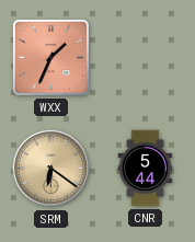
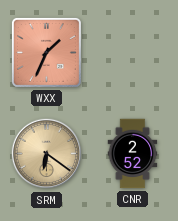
CNR: 5:44 -> 2:52
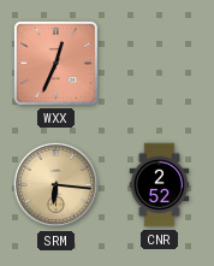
WXX: 1:34 -> 12:34
SRM: 6:21 -> 6:16
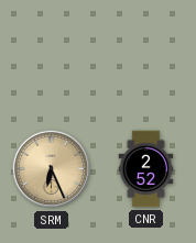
WXX: 12:34 -> none
SRM: 6:16 -> 6:26
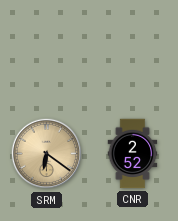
SRM: 6:26 -> 6:21
